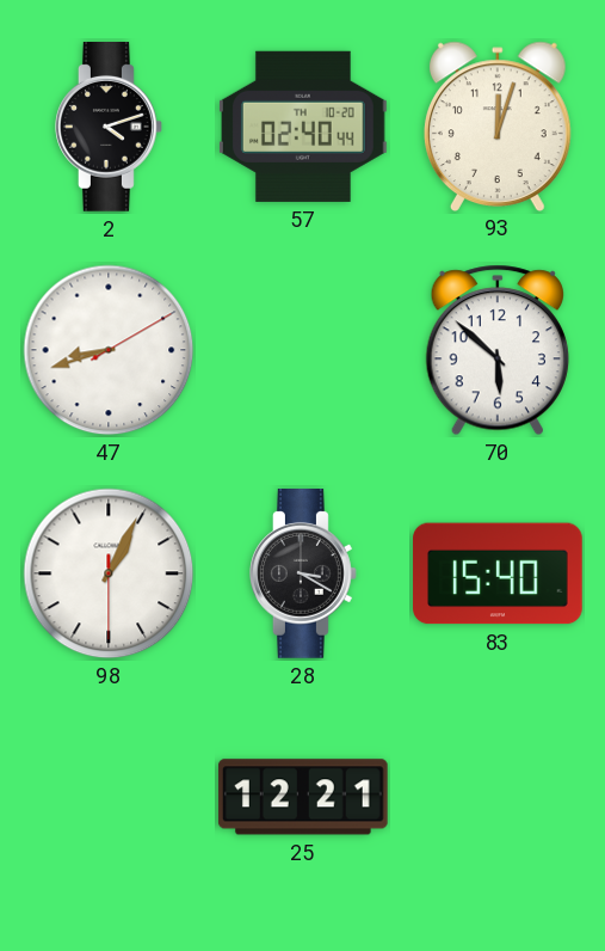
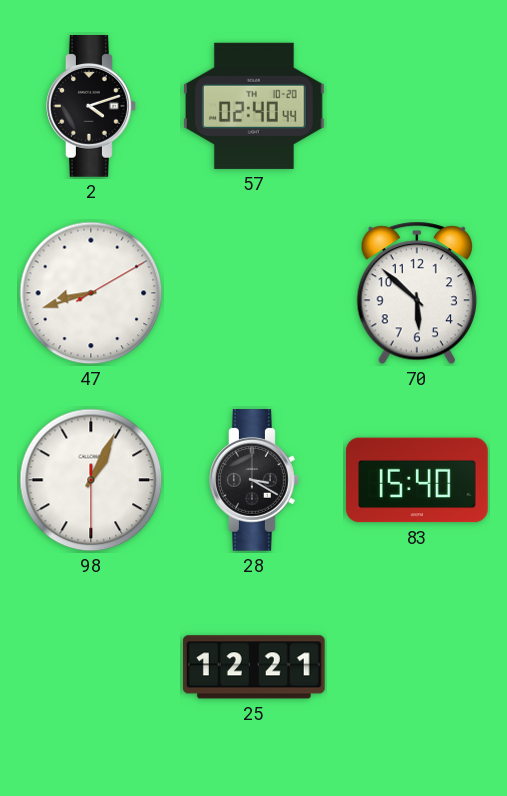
93: 12:03 -> none
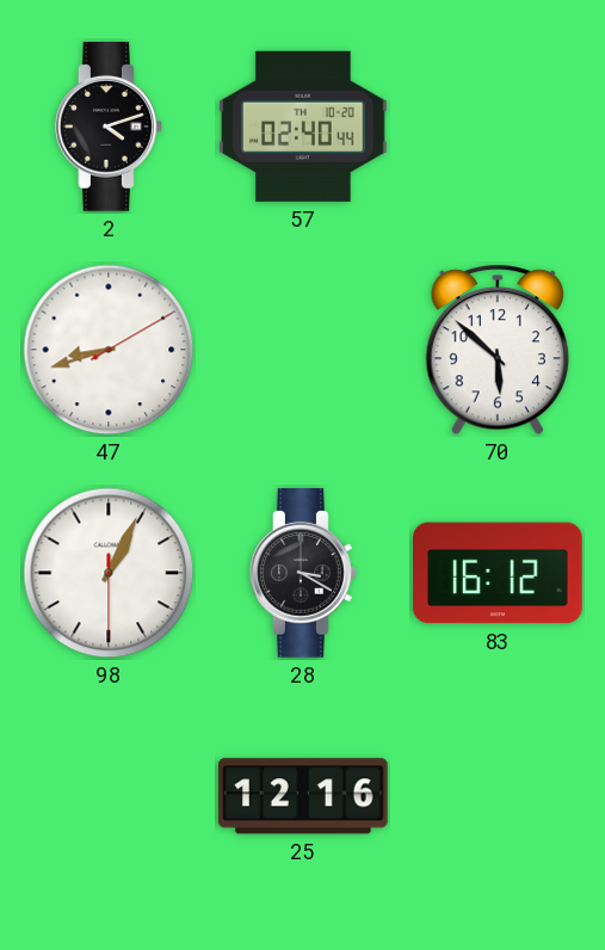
83: 15:40 -> 16:12
25: 12:21 -> 12:16
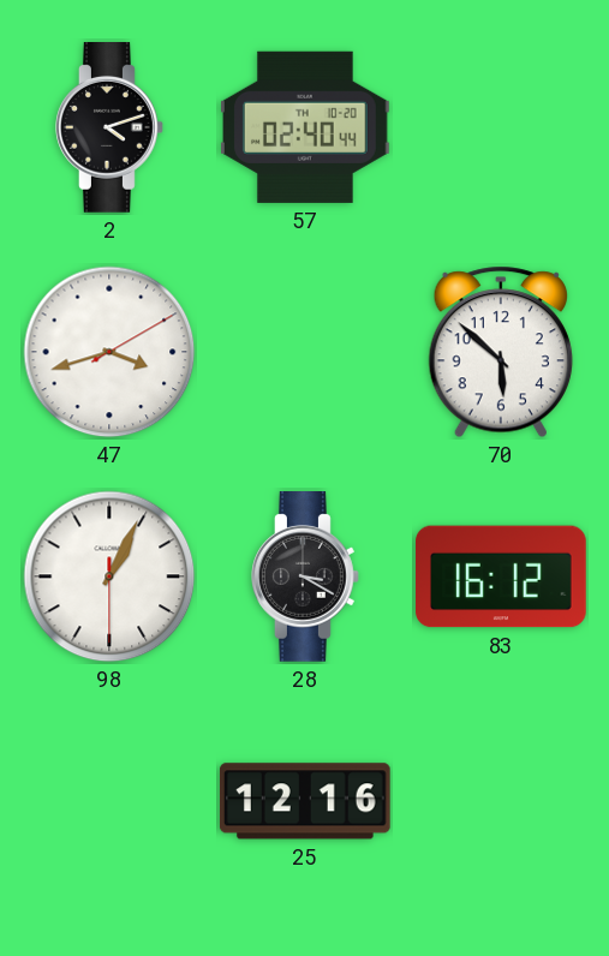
47: 8:42 -> 3:42
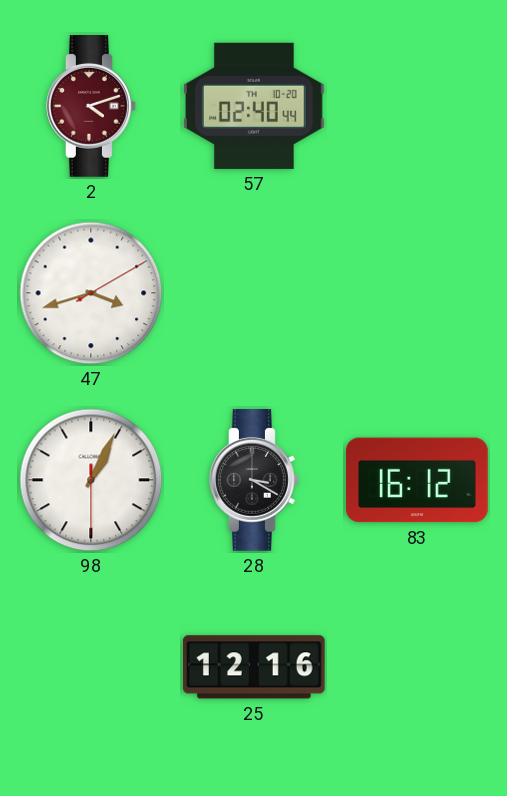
2 dial: black -> burgundy
70: 5:52 -> none
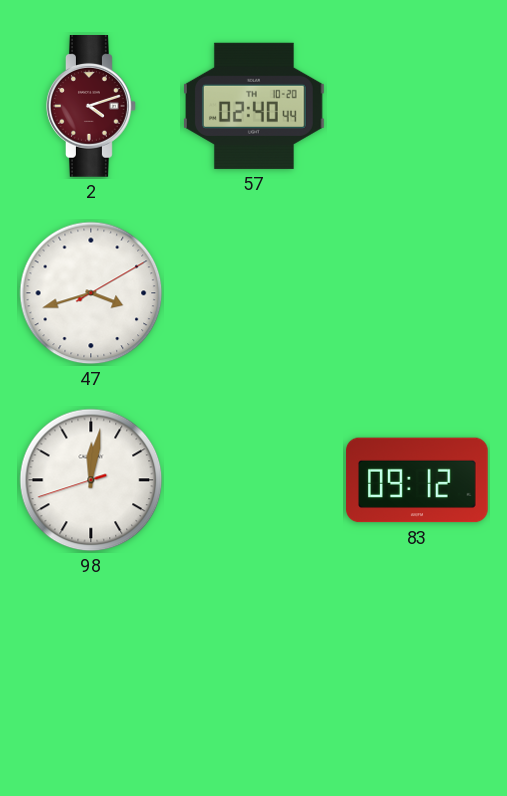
98: 1:04 -> 12:01
28: 3:20 -> none
83: 16:12 -> 09:12
25: 12:16 -> none
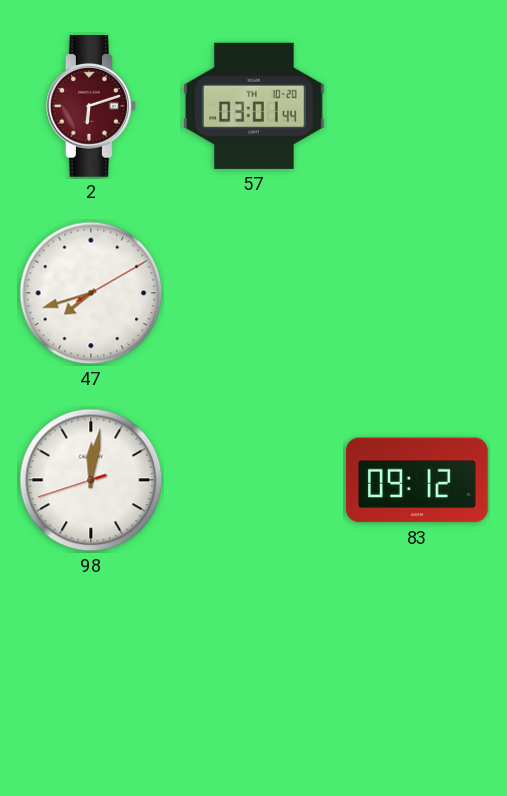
2: 4:12 -> 6:12
57: 02:40 -> 03:01
47: 3:42 -> 7:42
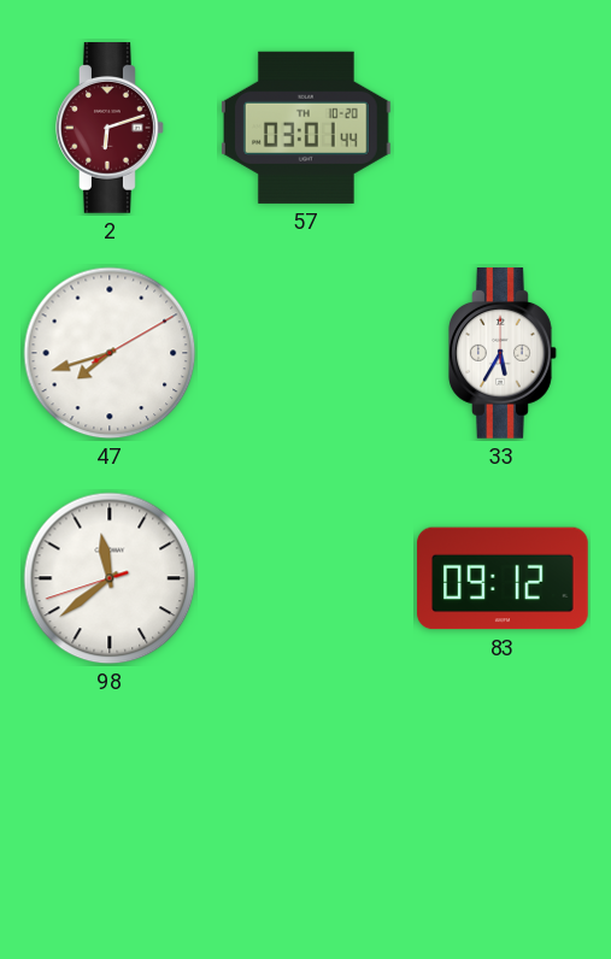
33: none -> 5:35
98: 12:01 -> 11:38
